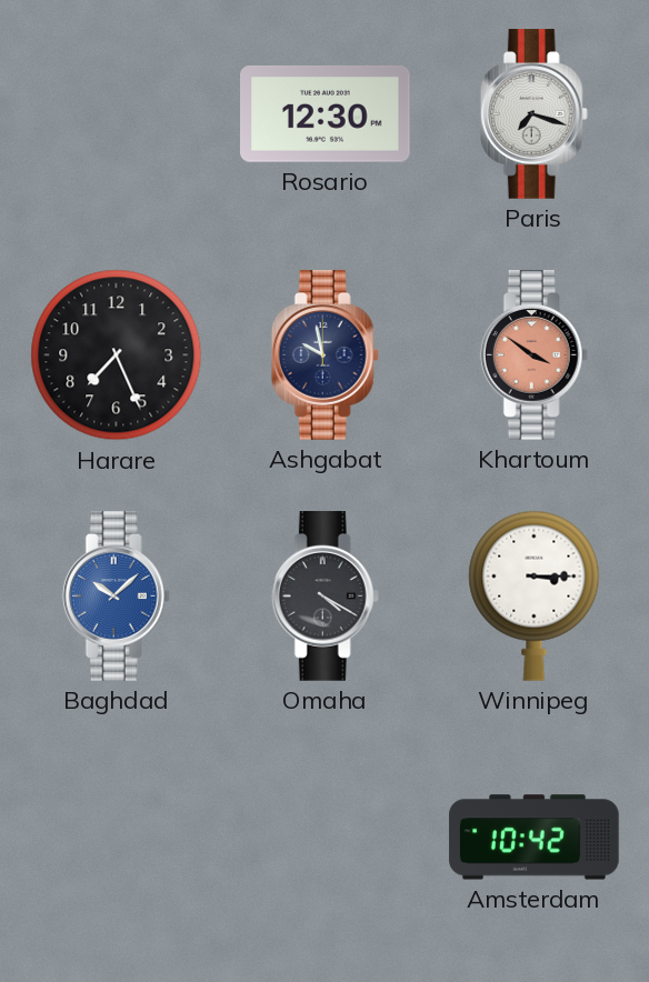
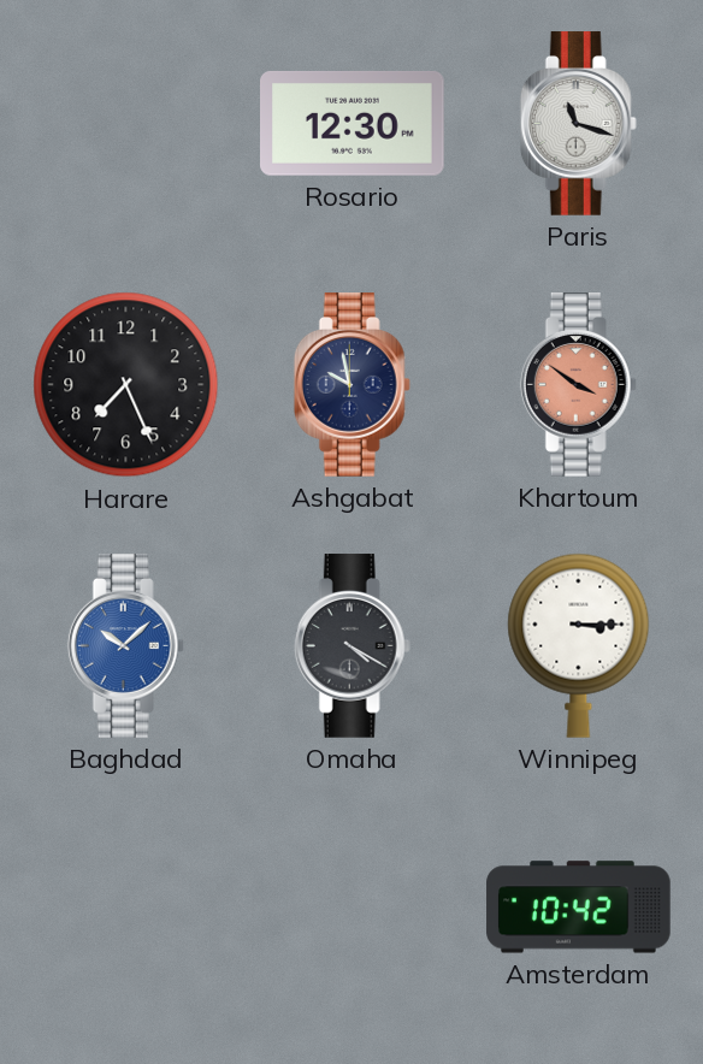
Paris: 7:18 -> 11:18
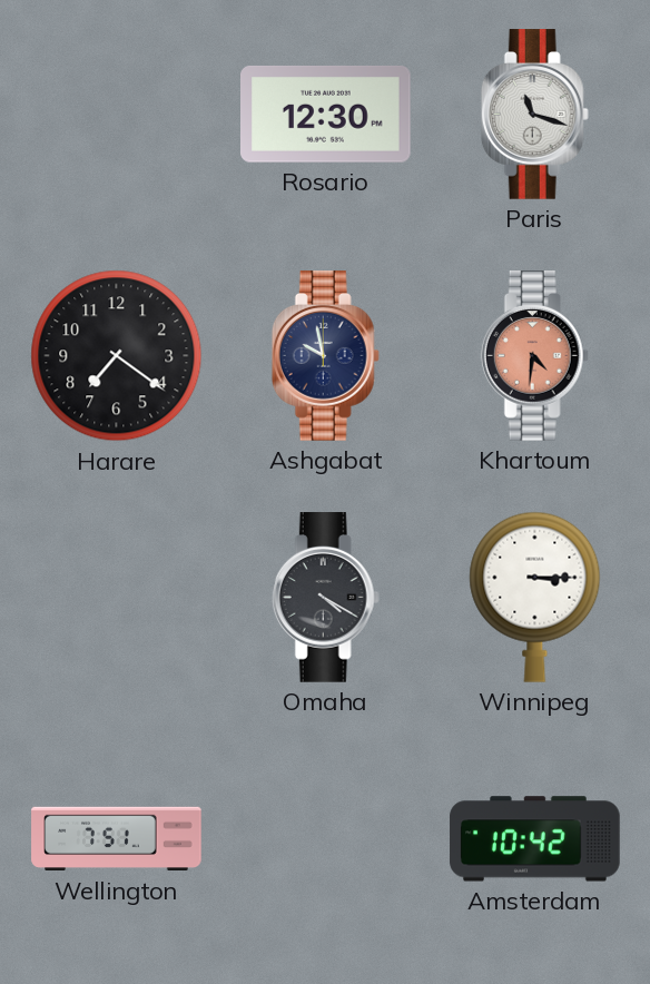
Harare: 7:26 -> 7:21
Khartoum: 3:51 -> 4:31
Baghdad: 10:08 -> none
Wellington: none -> 7:51
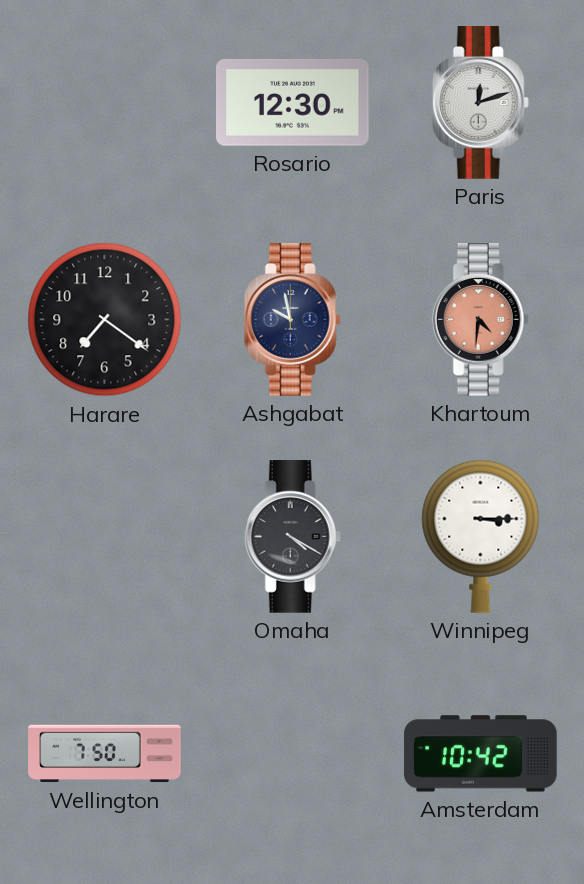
Paris: 11:18 -> 12:12
Wellington: 7:51 -> 7:50
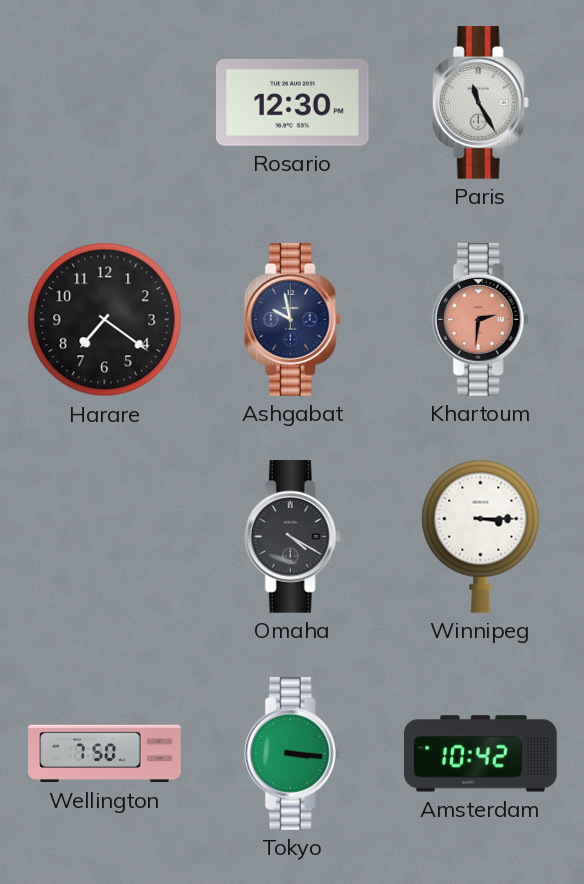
Paris: 12:12 -> 11:25
Khartoum: 4:31 -> 2:31
Tokyo: none -> 3:16
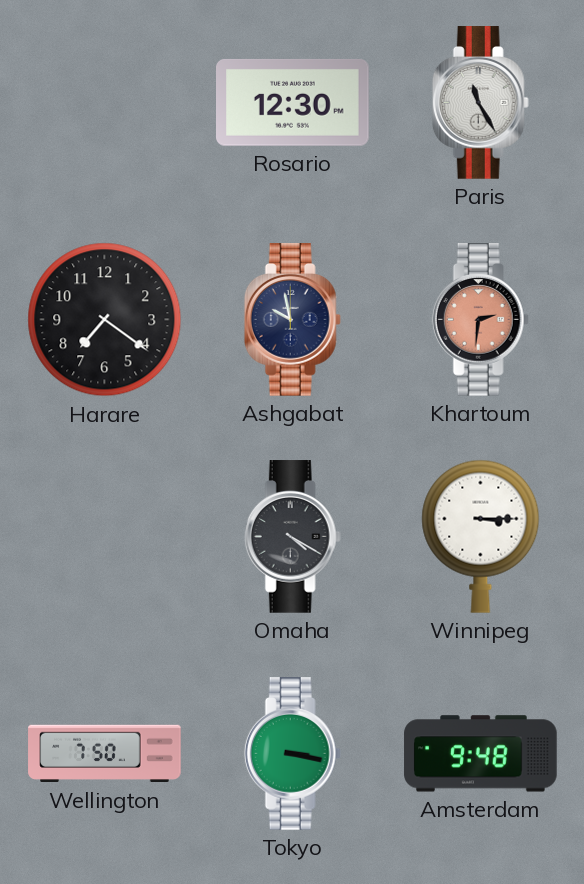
Tokyo: 3:16 -> 3:17
Amsterdam: 10:42 -> 9:48
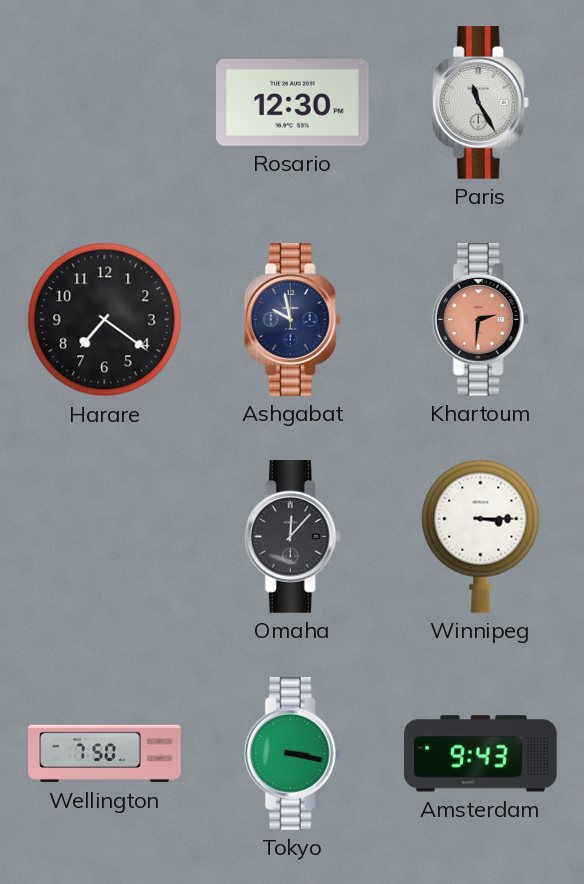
Omaha: 4:20 -> 12:07
Amsterdam: 9:48 -> 9:43
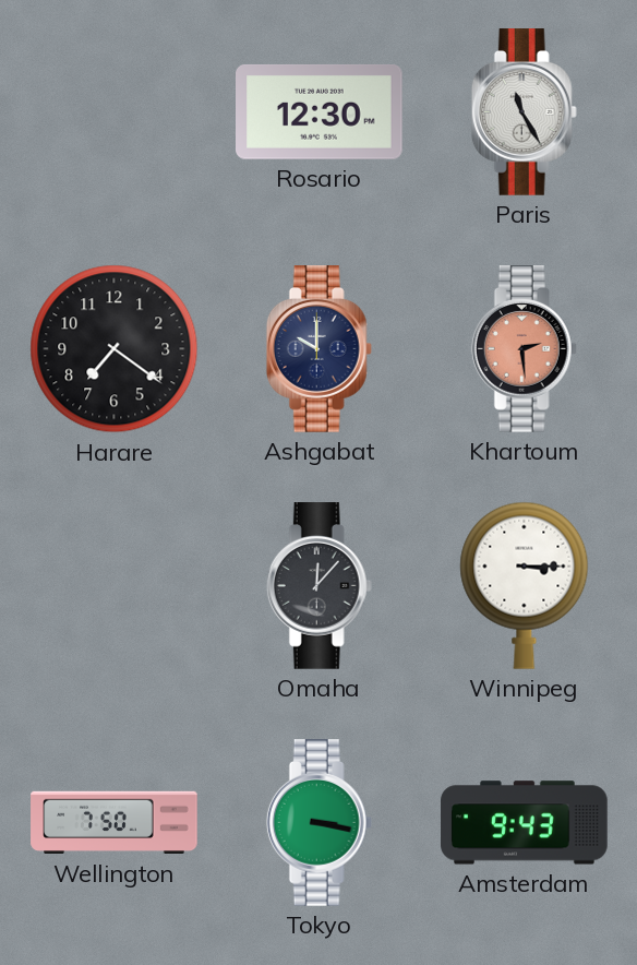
Ashgabat: 9:58 -> 10:00
Khartoum: 2:31 -> 2:29
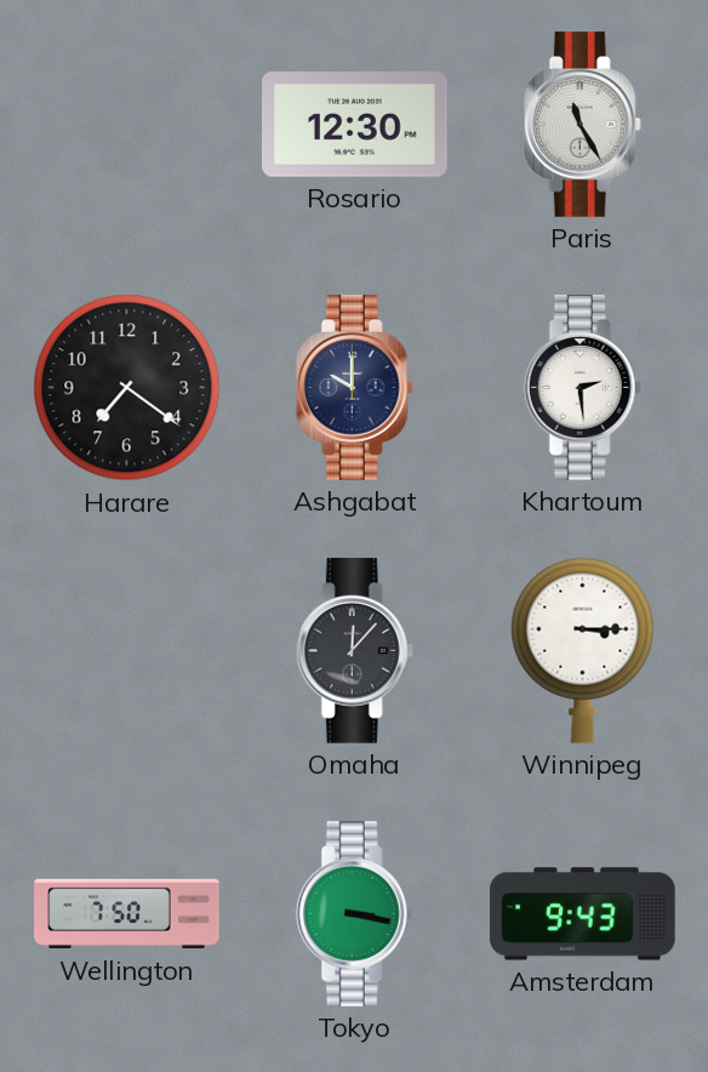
Khartoum dial: salmon -> white
